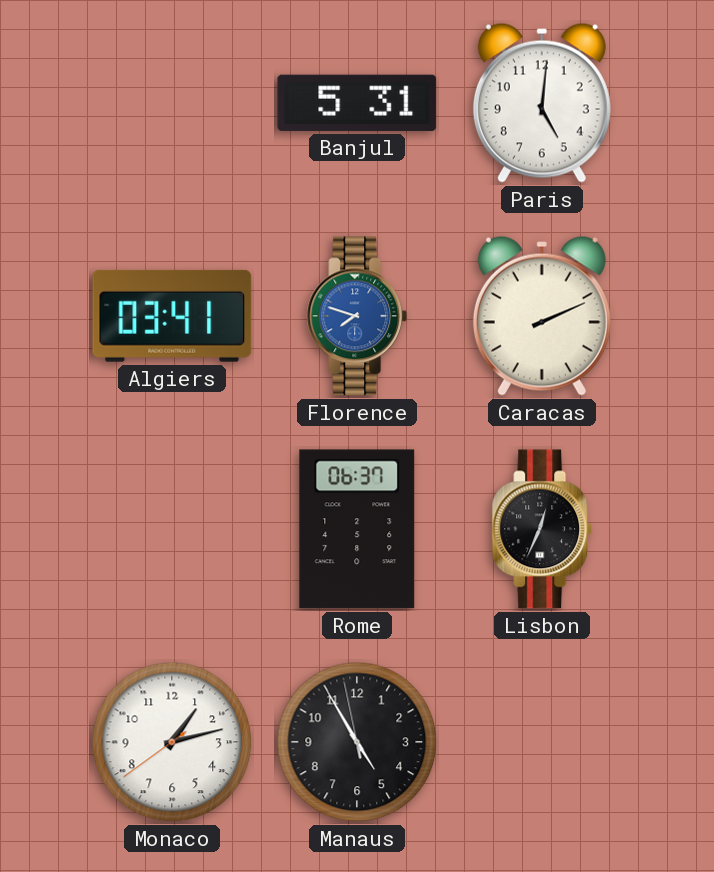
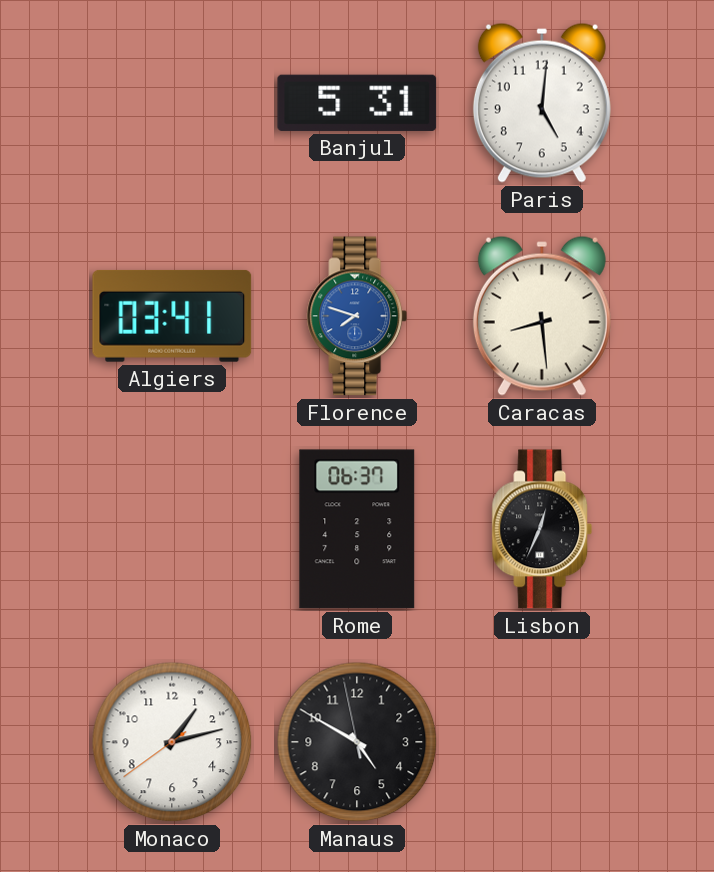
Caracas: 2:11 -> 8:29
Manaus: 4:54 -> 4:49
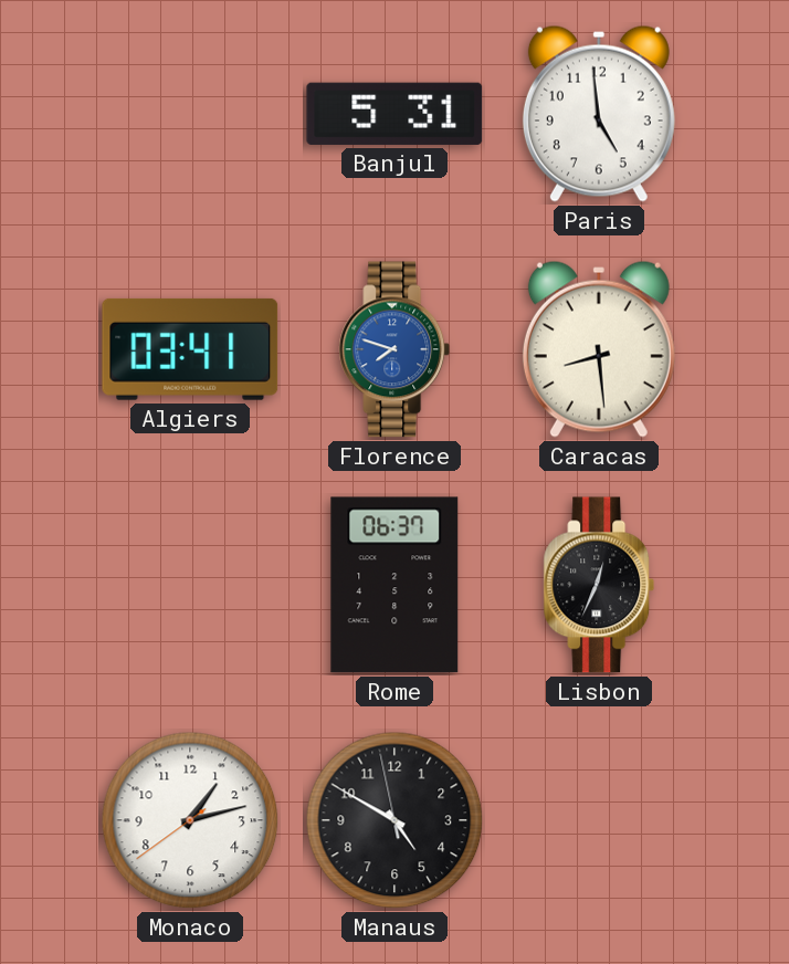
Paris: 5:01 -> 4:59
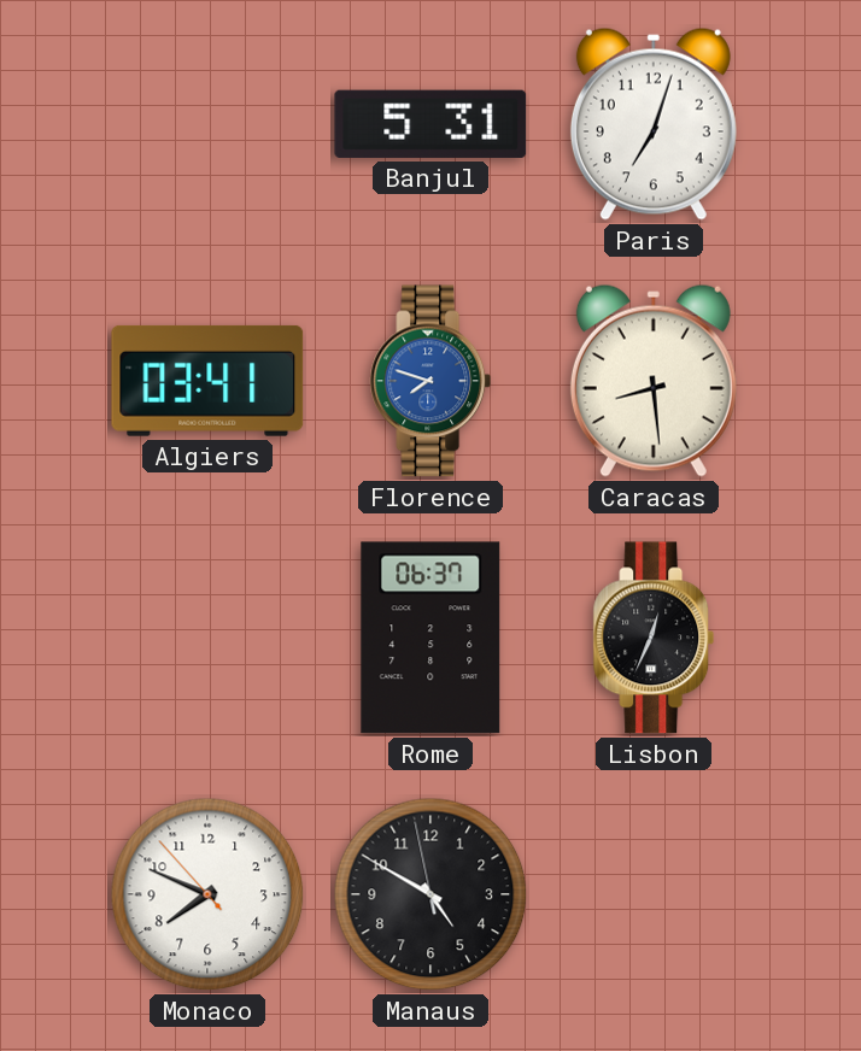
Paris: 4:59 -> 7:03
Monaco: 1:12 -> 7:48
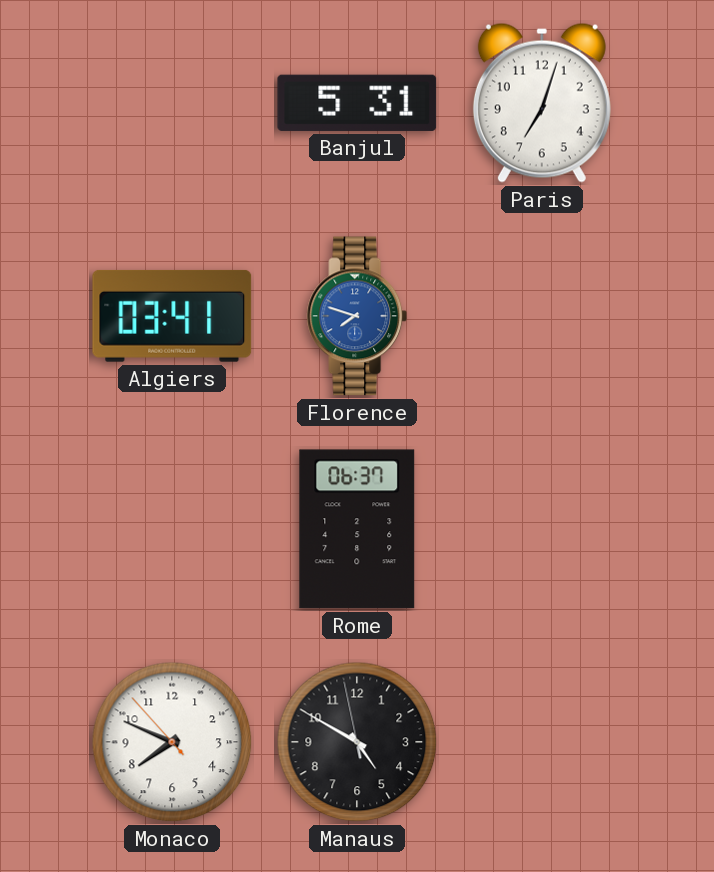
Caracas: 8:29 -> none
Lisbon: 12:34 -> none
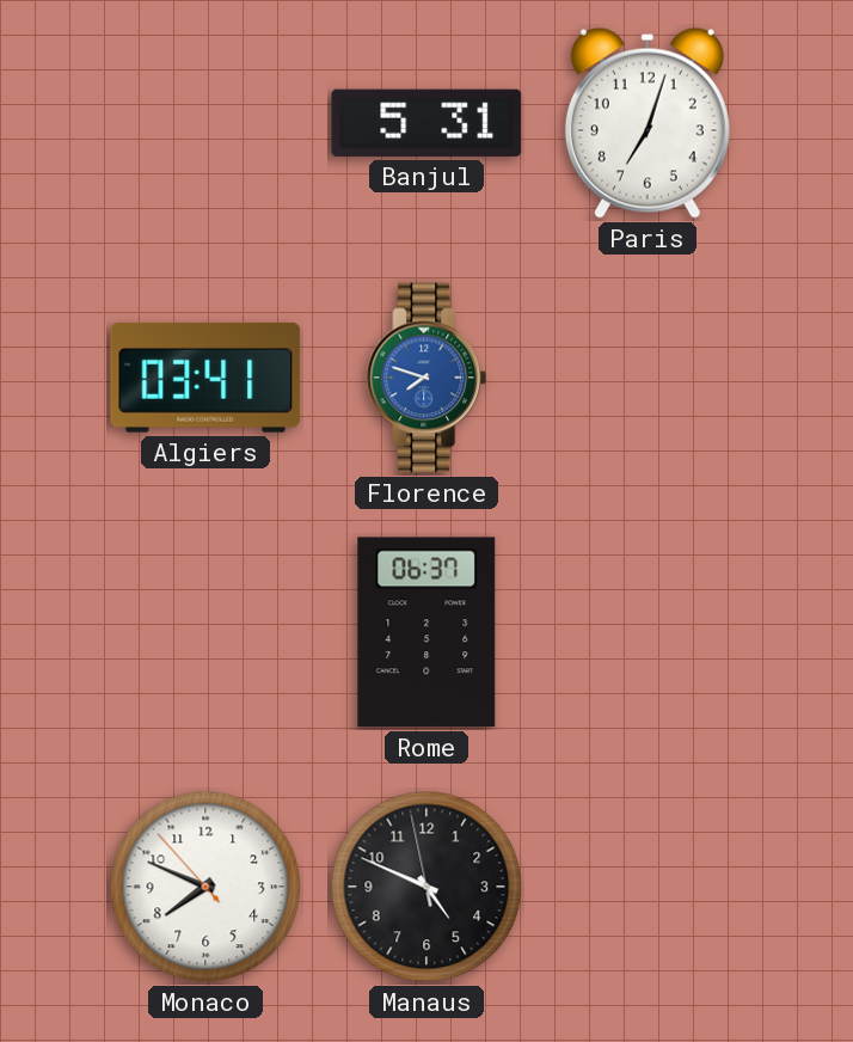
Manaus: 4:49 -> 4:48
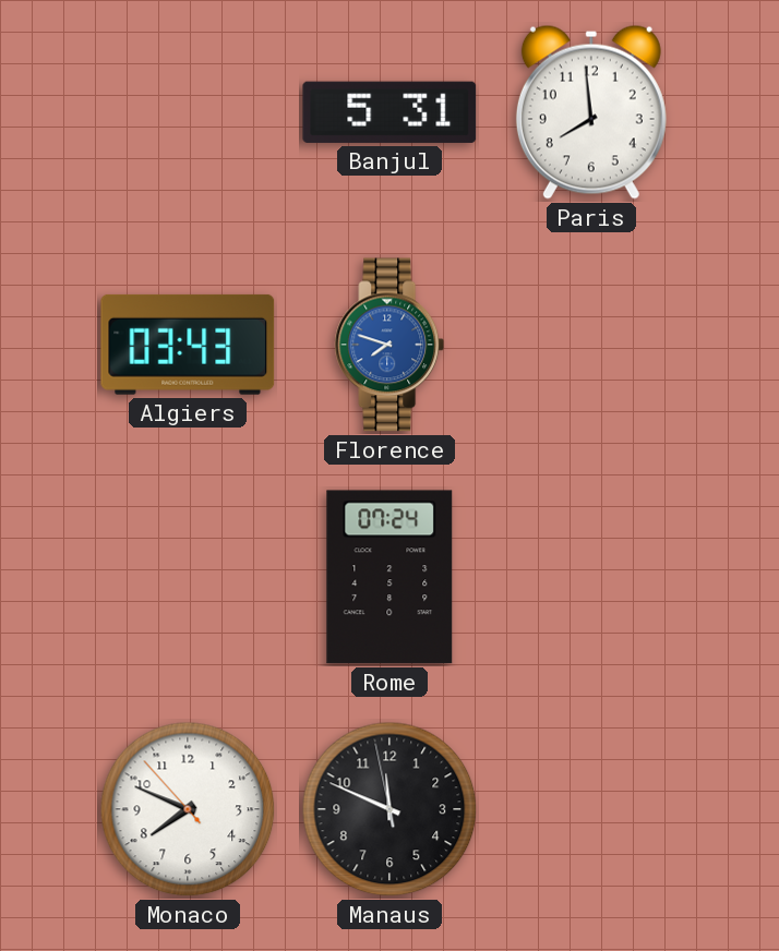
Paris: 7:03 -> 7:59
Algiers: 03:41 -> 03:43
Rome: 06:37 -> 07:24
Manaus: 4:48 -> 11:48
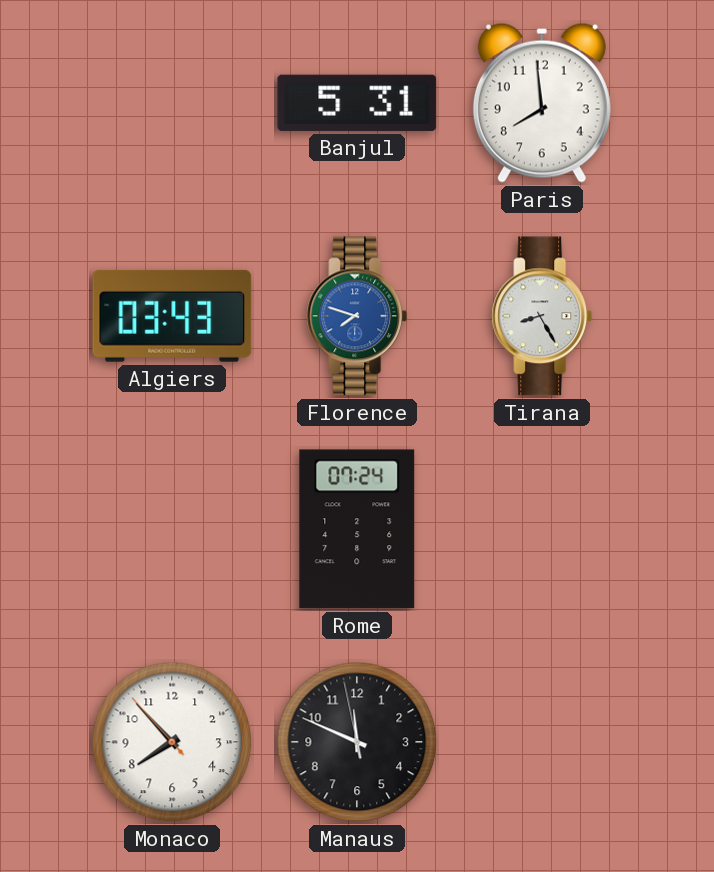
Tirana: none -> 8:25
Monaco: 7:48 -> 7:52
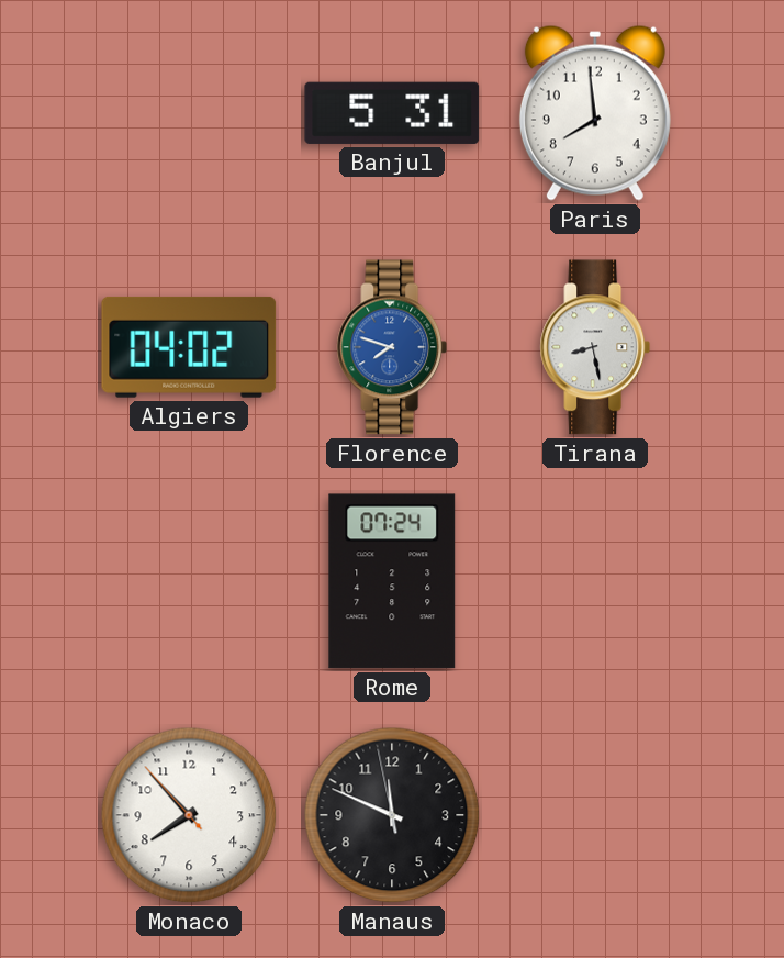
Algiers: 03:43 -> 04:02
Tirana: 8:25 -> 8:28
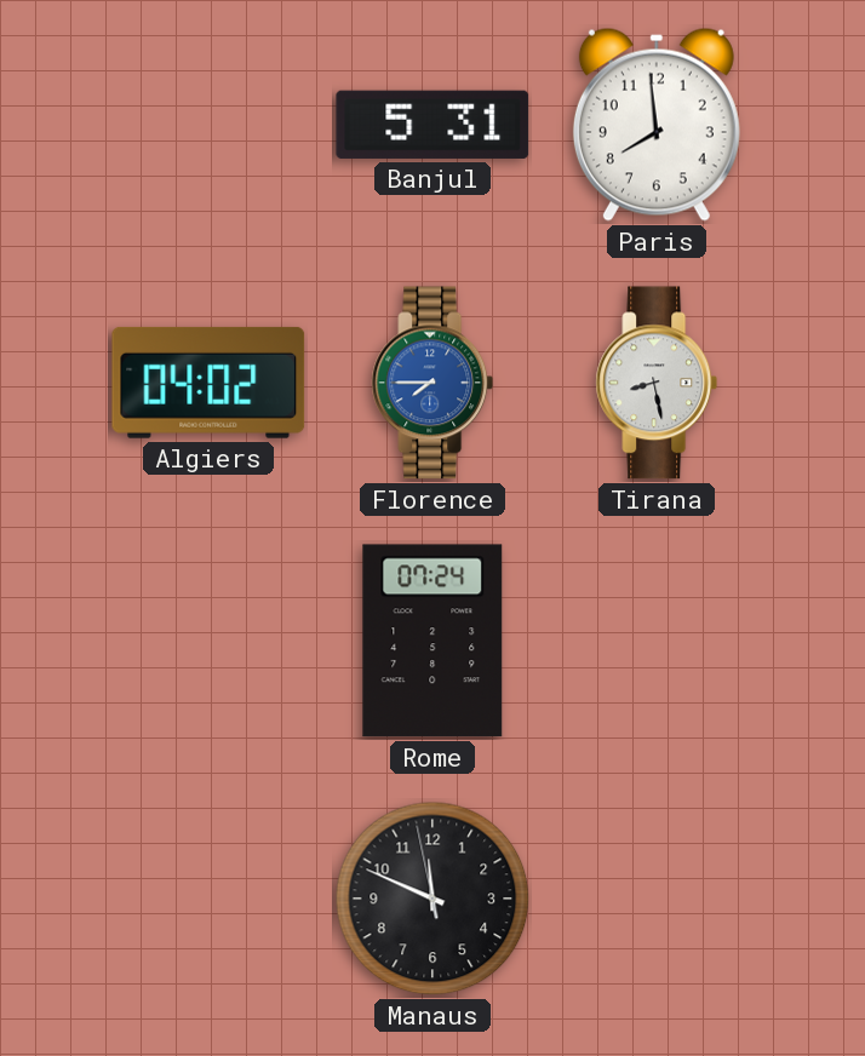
Florence: 7:48 -> 7:45
Monaco: 7:52 -> none
